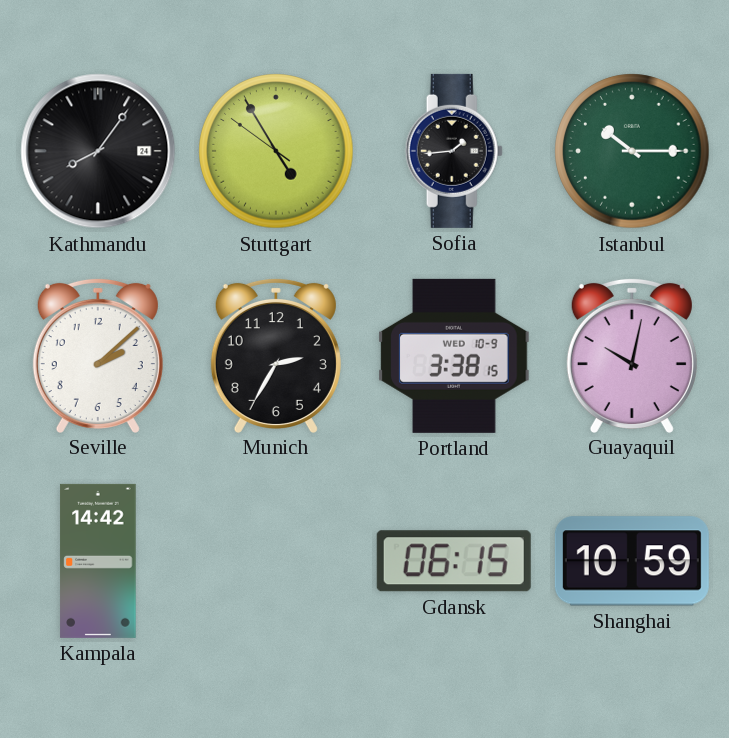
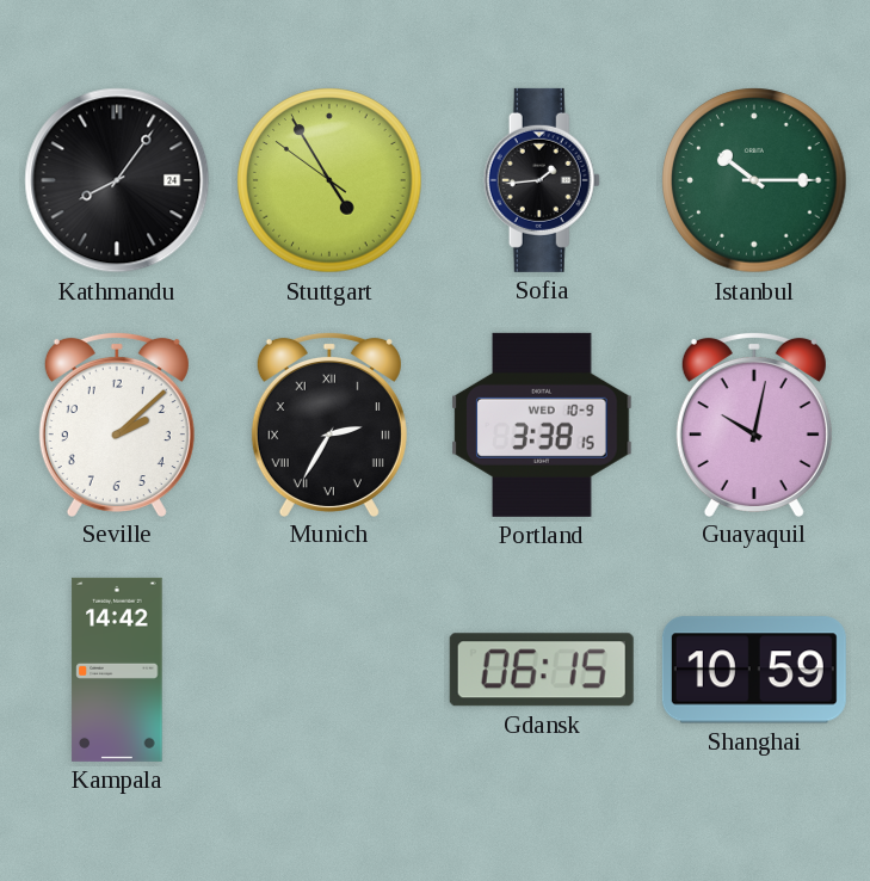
Munich numerals: Arabic -> Roman
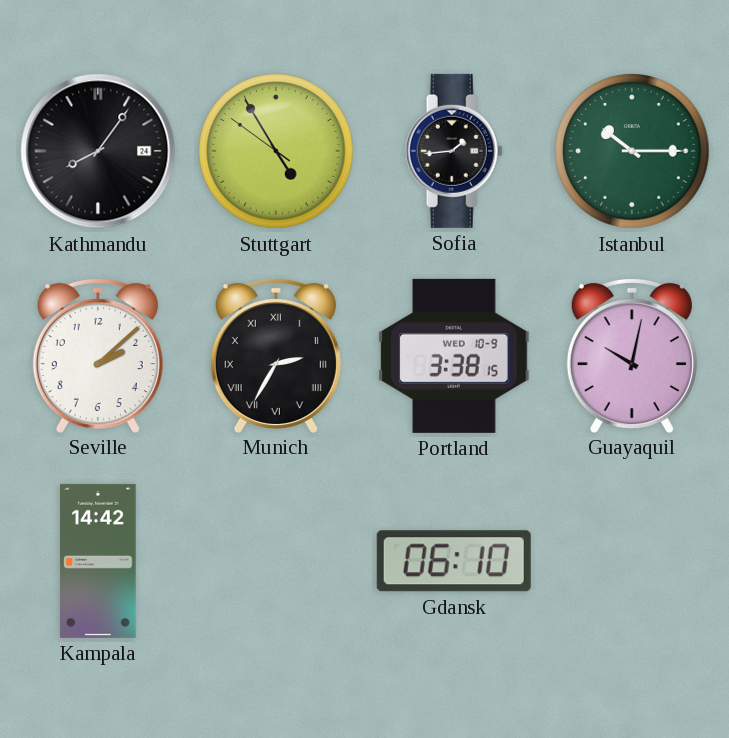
Gdansk: 06:15 -> 06:10
Shanghai: 10:59 -> none
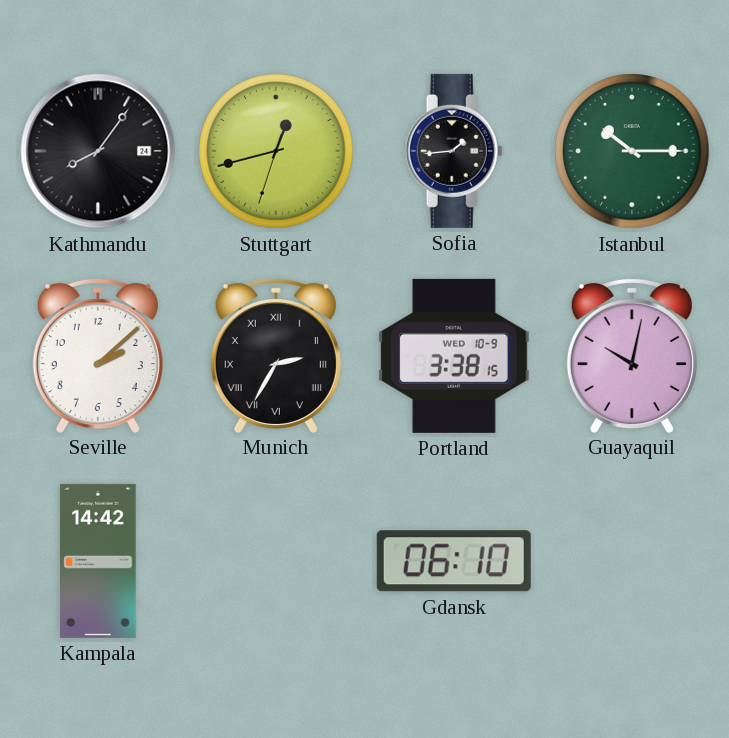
Stuttgart: 4:54 -> 12:42
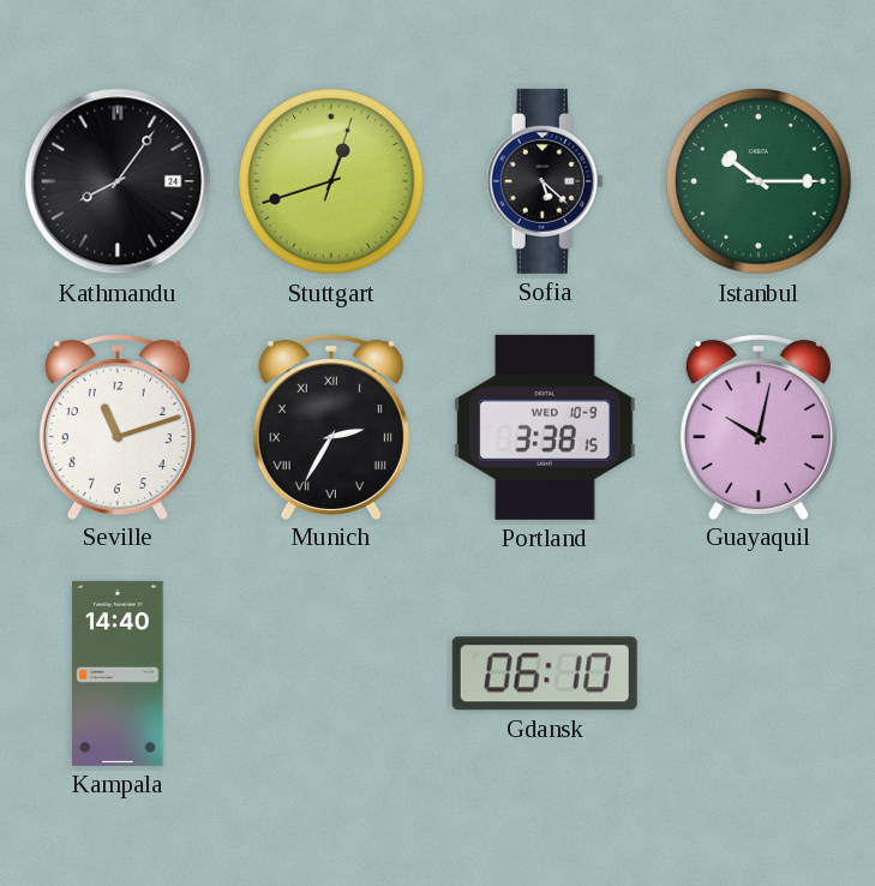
Stuttgart: 12:42:33 -> 12:42:03
Sofia: 1:44 -> 5:22
Seville: 2:08 -> 11:12
Kampala: 14:42 -> 14:40
